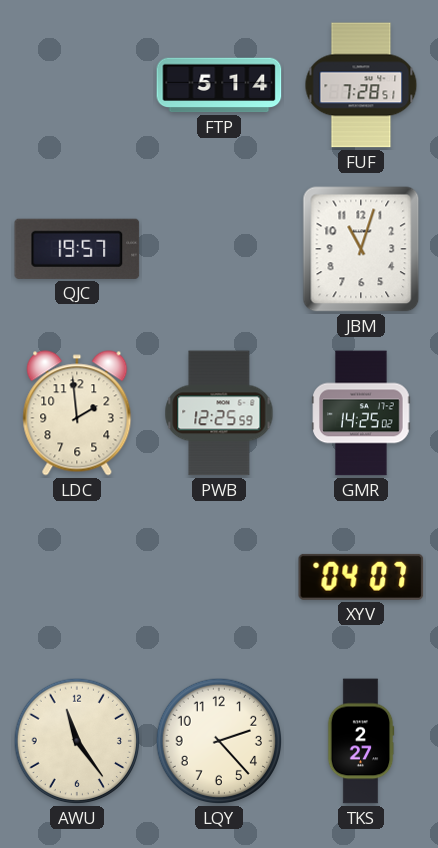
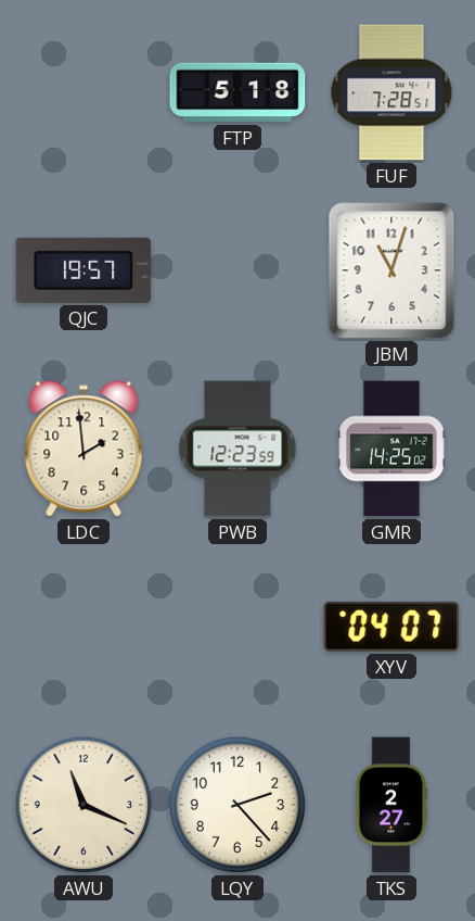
FTP: 5:14 -> 5:18
PWB: 12:25 -> 12:23
AWU: 11:24 -> 11:19
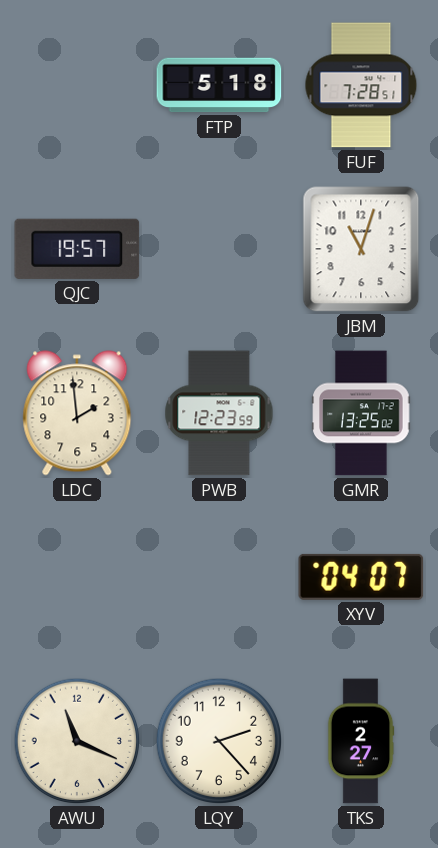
GMR: 14:25 -> 13:25
